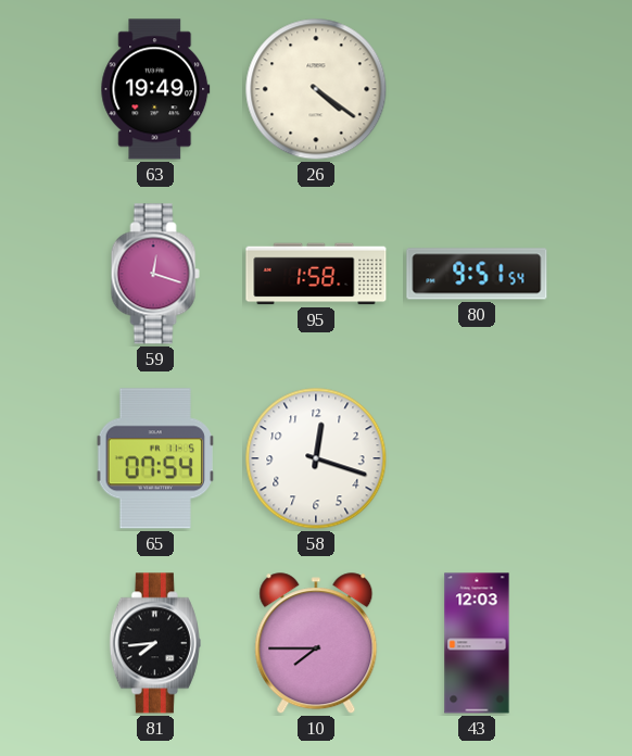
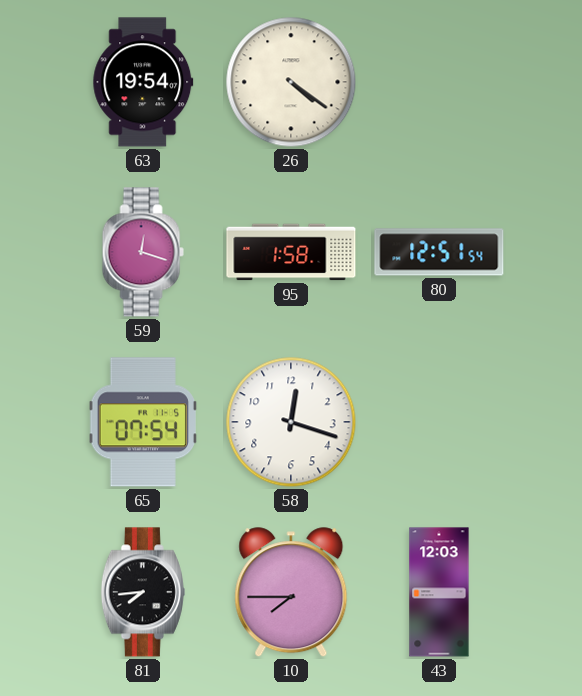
63: 19:49 -> 19:54
80: 9:51 -> 12:51
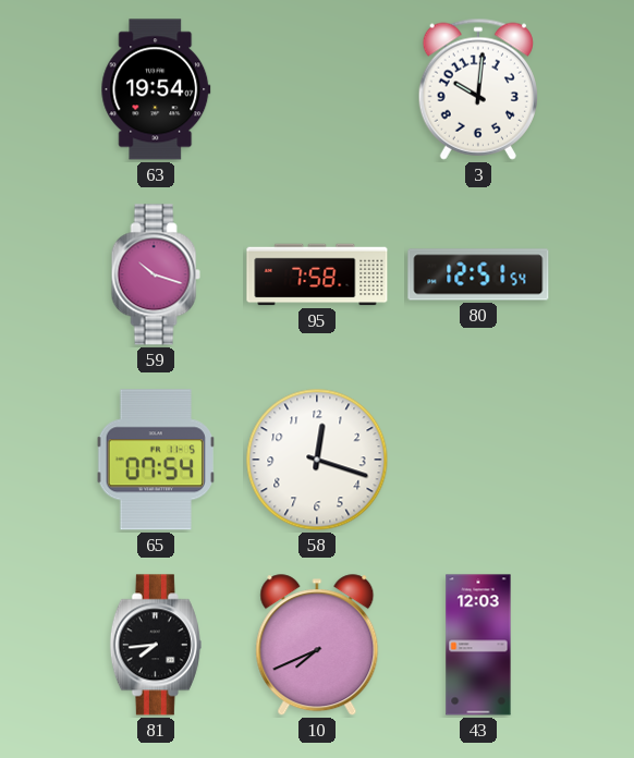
26: 4:21 -> none
3: none -> 10:01
59: 12:18 -> 10:18
95: 1:58 -> 7:58
10: 7:45 -> 7:41
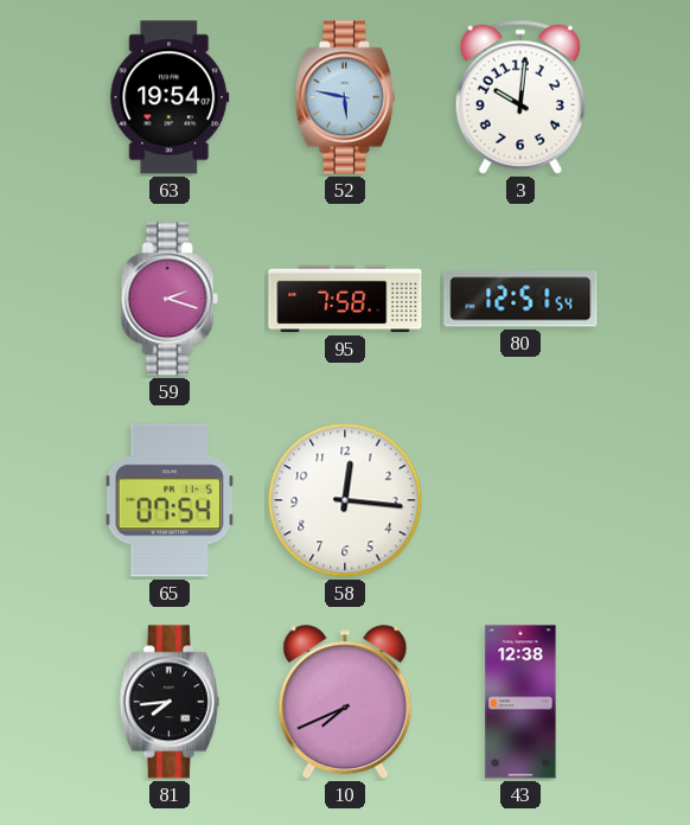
52: none -> 5:47
59: 10:18 -> 2:18
58: 12:18 -> 12:16
43: 12:03 -> 12:38
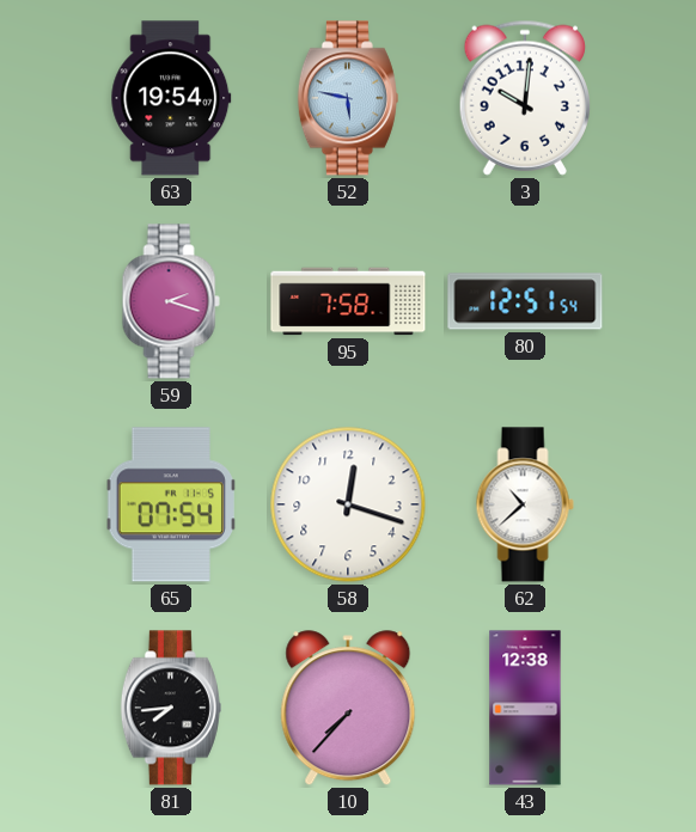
58: 12:16 -> 12:18
62: none -> 10:38
10: 7:41 -> 7:37
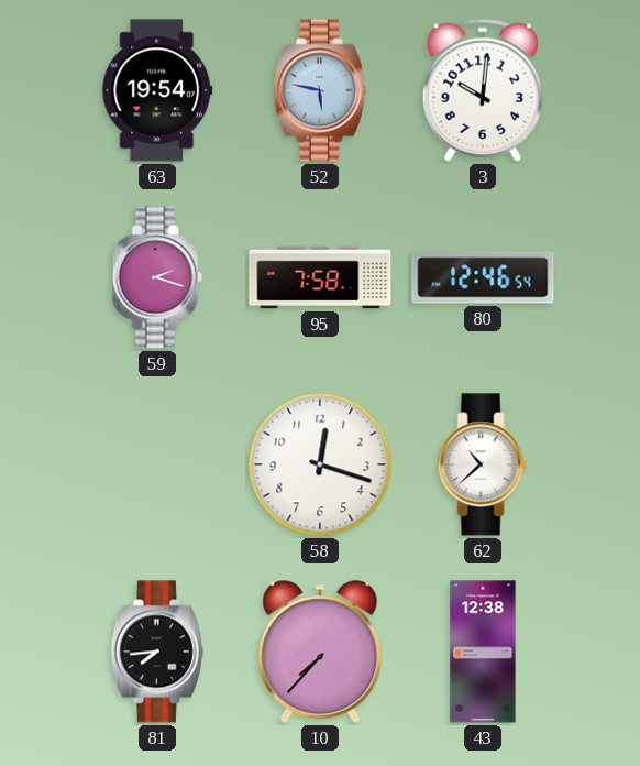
80: 12:51 -> 12:46
65: 07:54 -> none
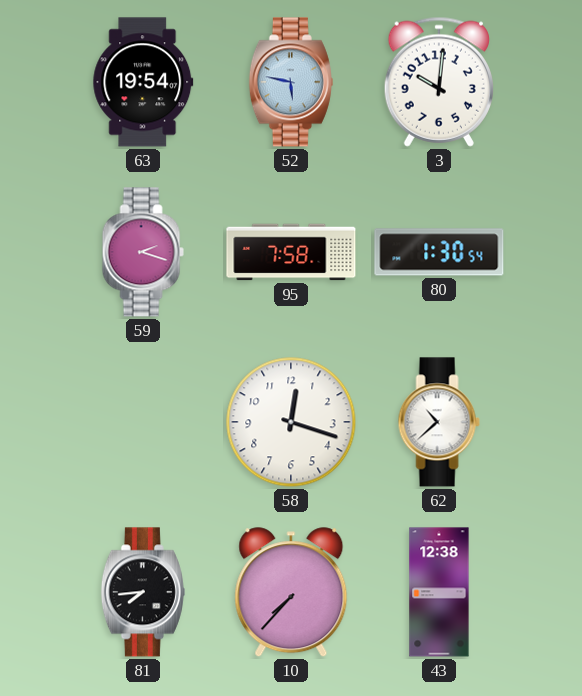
80: 12:46 -> 1:30
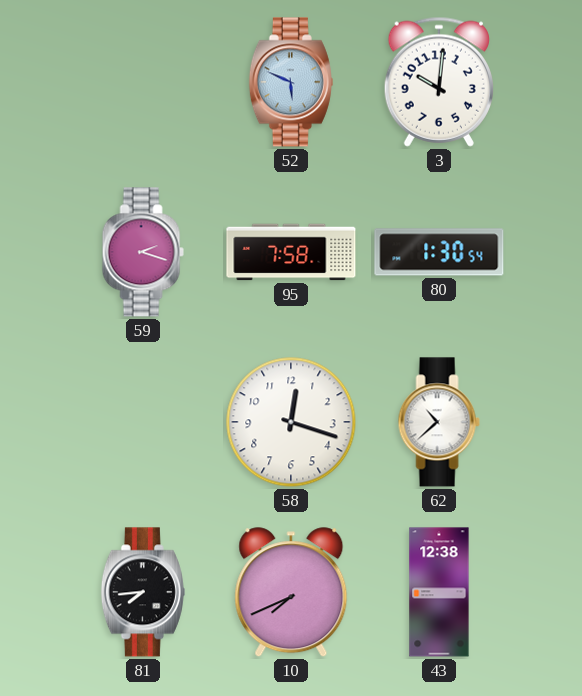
63: 19:54 -> none
52: 5:47 -> 5:49
10: 7:37 -> 7:41
